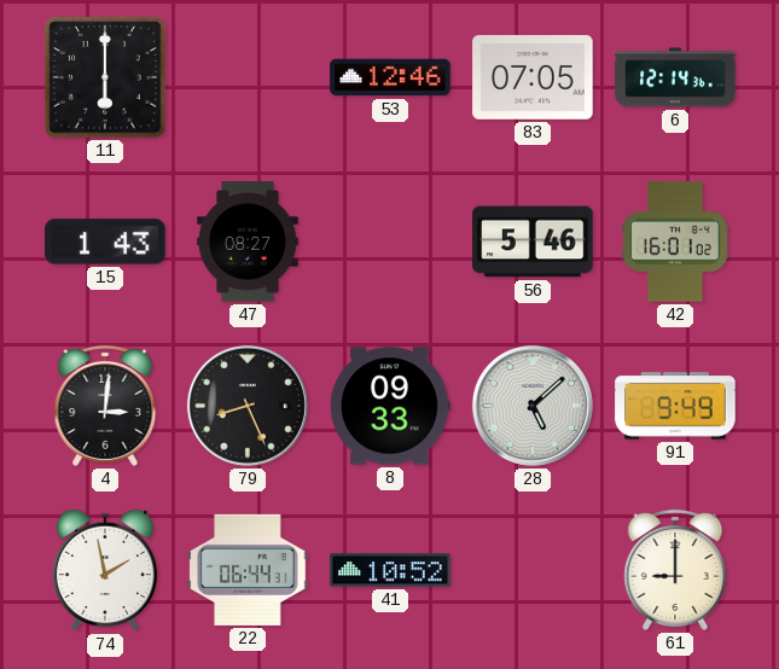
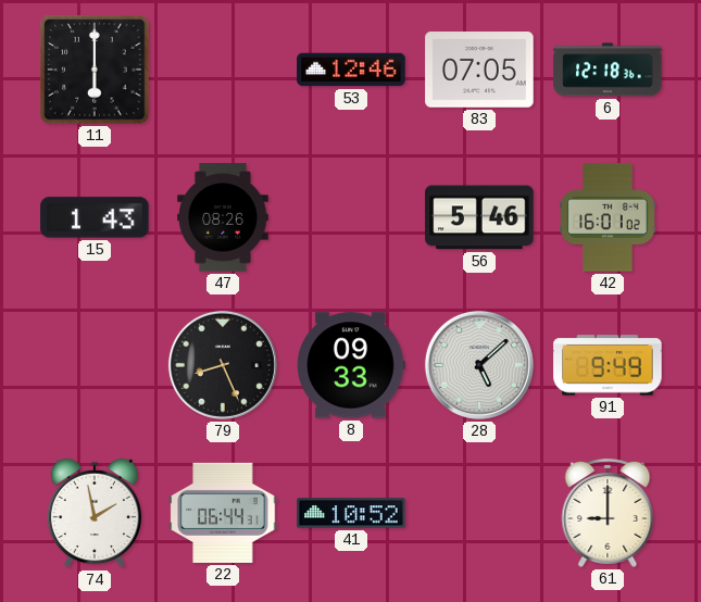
6: 12:14 -> 12:18
47: 08:27 -> 08:26
4: 3:01 -> none
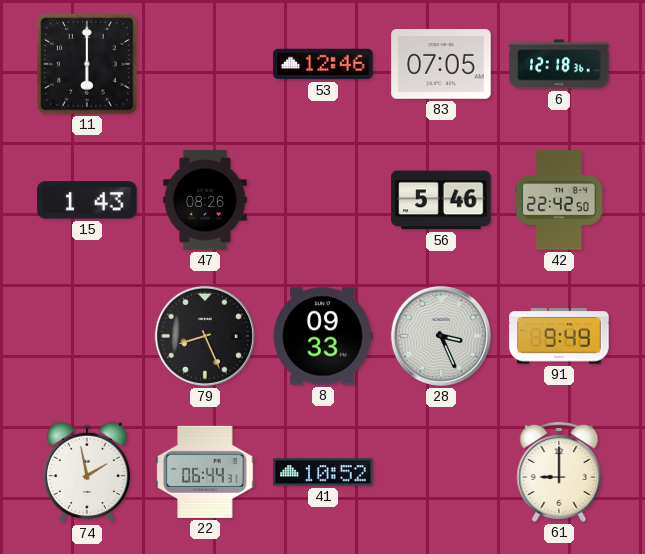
42: 16:01 -> 22:42
28: 5:08 -> 3:26
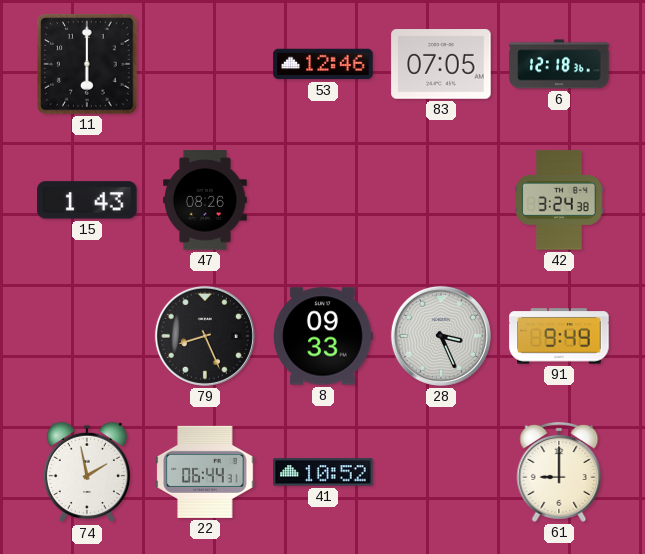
56: 5:46 -> none
42: 22:42 -> 3:24
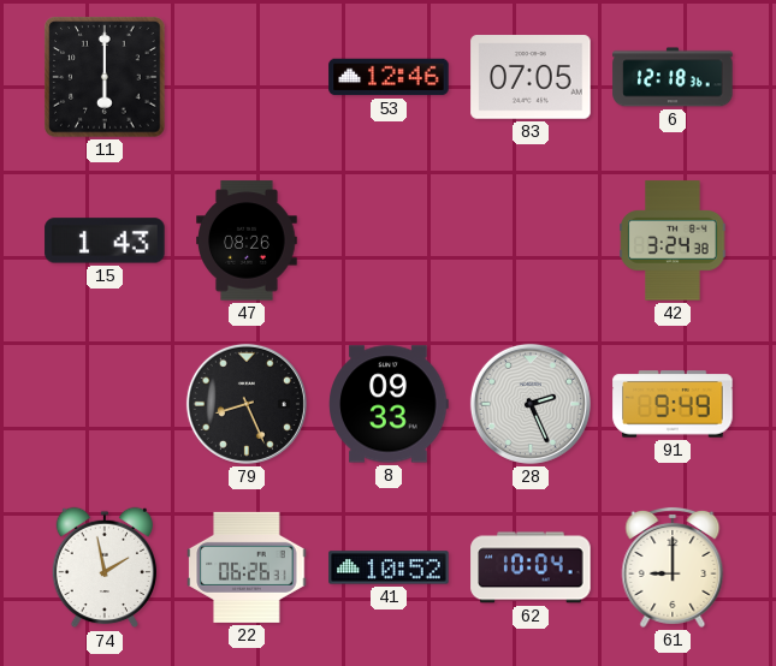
28: 3:26 -> 2:26
22: 06:44 -> 06:26
62: none -> 10:04
